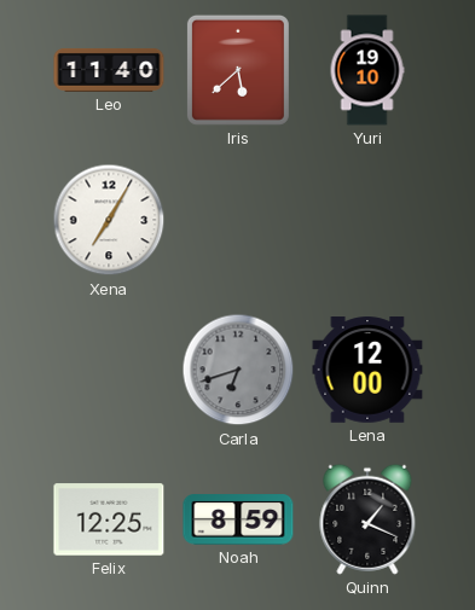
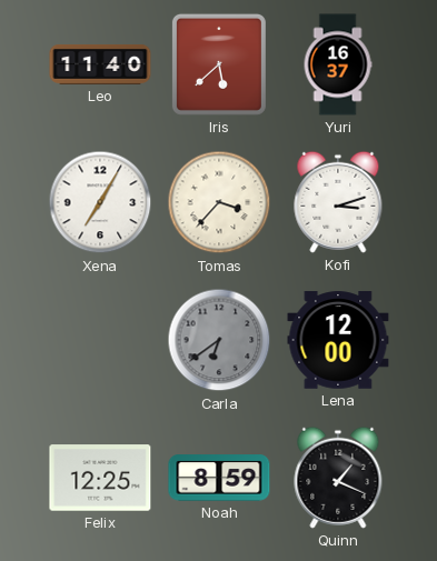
Yuri: 19:10 -> 16:37
Tomas: none -> 3:37
Kofi: none -> 3:12
Carla: 6:42 -> 6:39
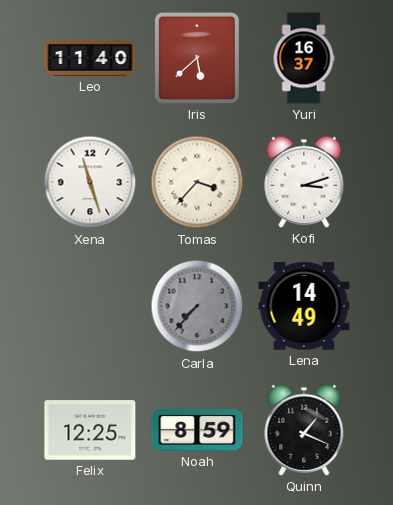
Xena: 7:05 -> 11:27
Carla: 6:39 -> 7:37
Lena: 12:00 -> 14:49
